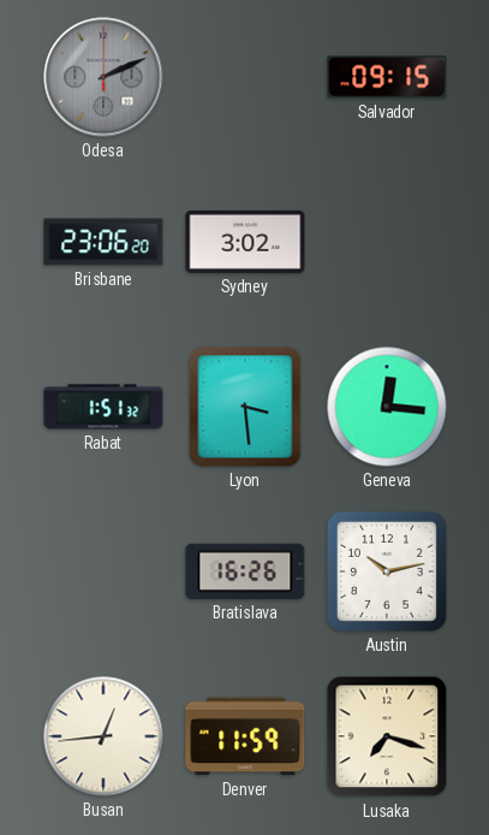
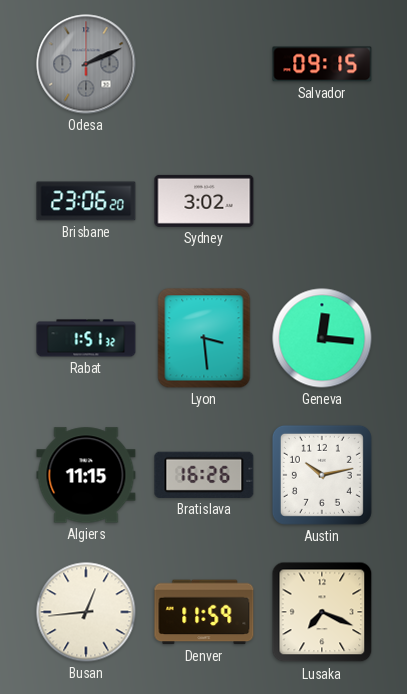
Algiers: none -> 11:15
Lusaka: 7:18 -> 7:19
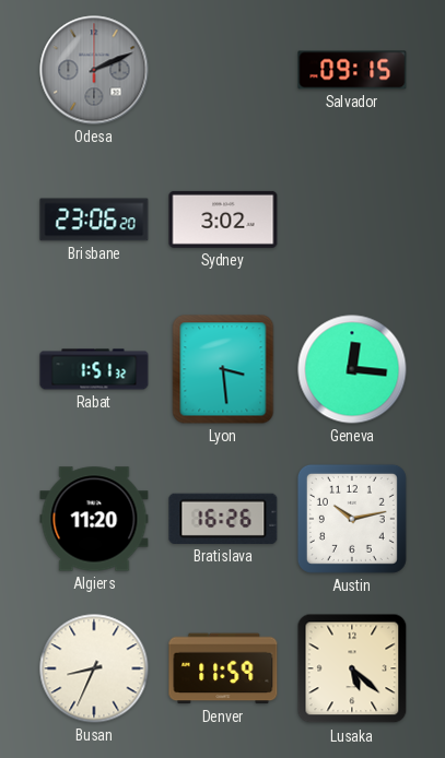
Algiers: 11:15 -> 11:20
Busan: 12:44 -> 8:34
Lusaka: 7:19 -> 5:22
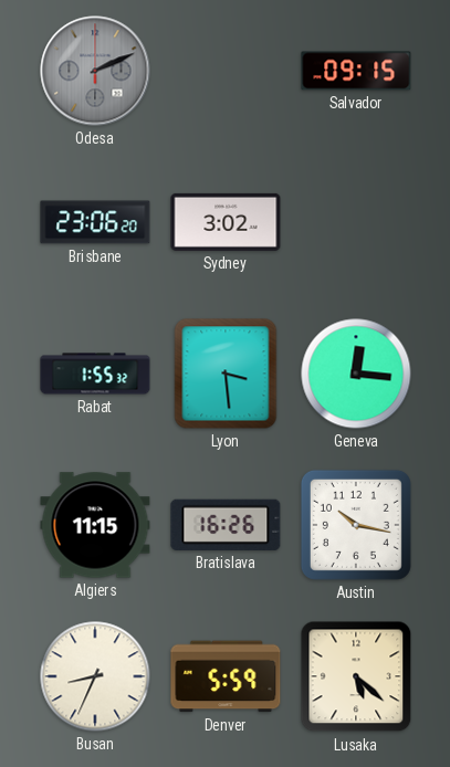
Rabat: 1:51 -> 1:55
Algiers: 11:20 -> 11:15
Austin: 10:13 -> 10:17
Denver: 11:59 -> 5:59
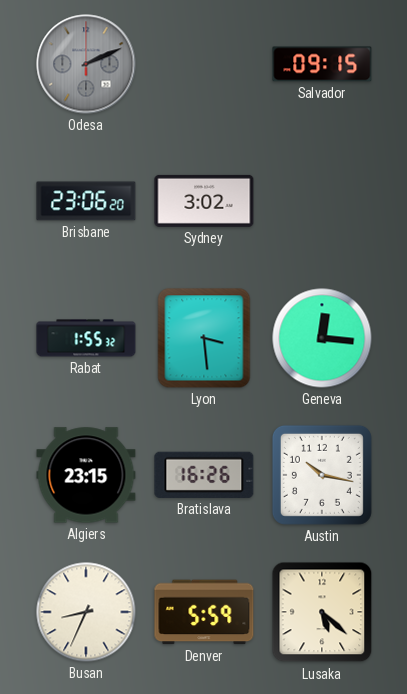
Algiers: 11:15 -> 23:15
